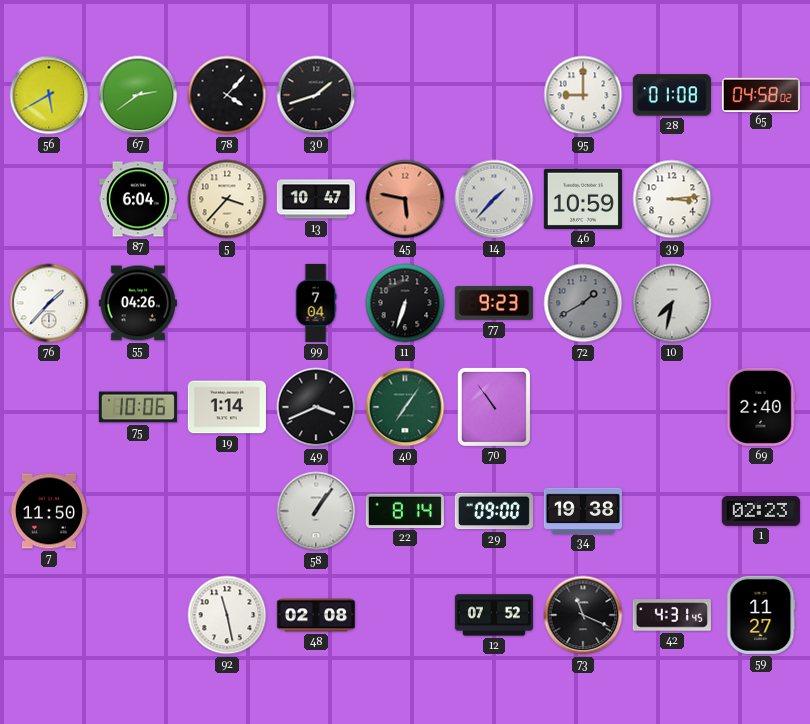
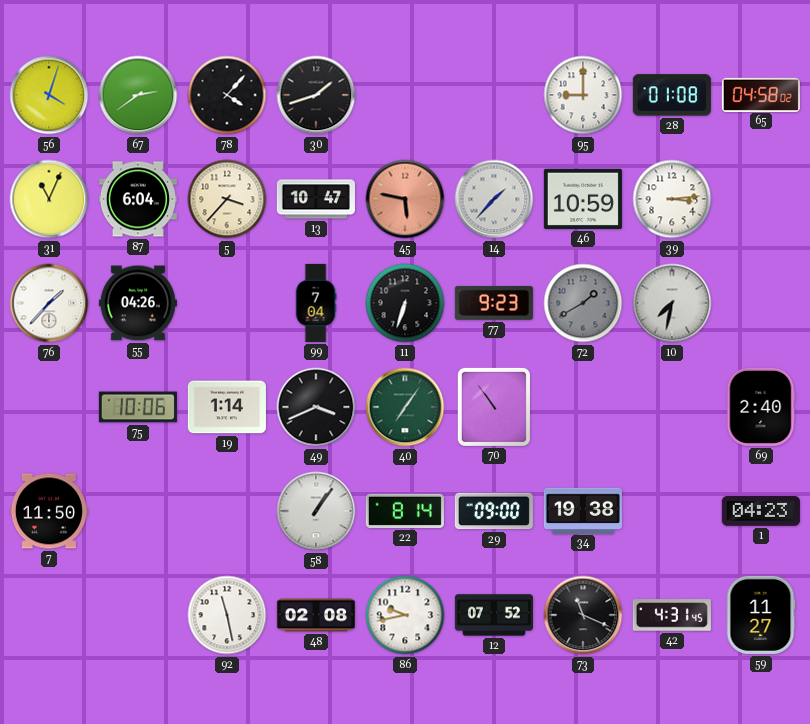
56: 5:40 -> 4:03
31: none -> 11:04
1: 02:23 -> 04:23
86: none -> 9:43
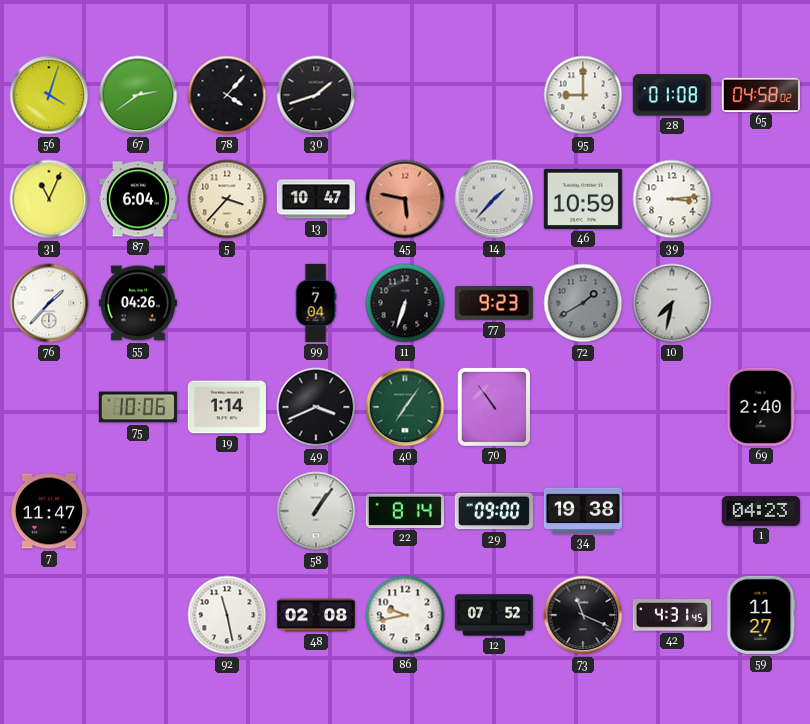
7: 11:50 -> 11:47
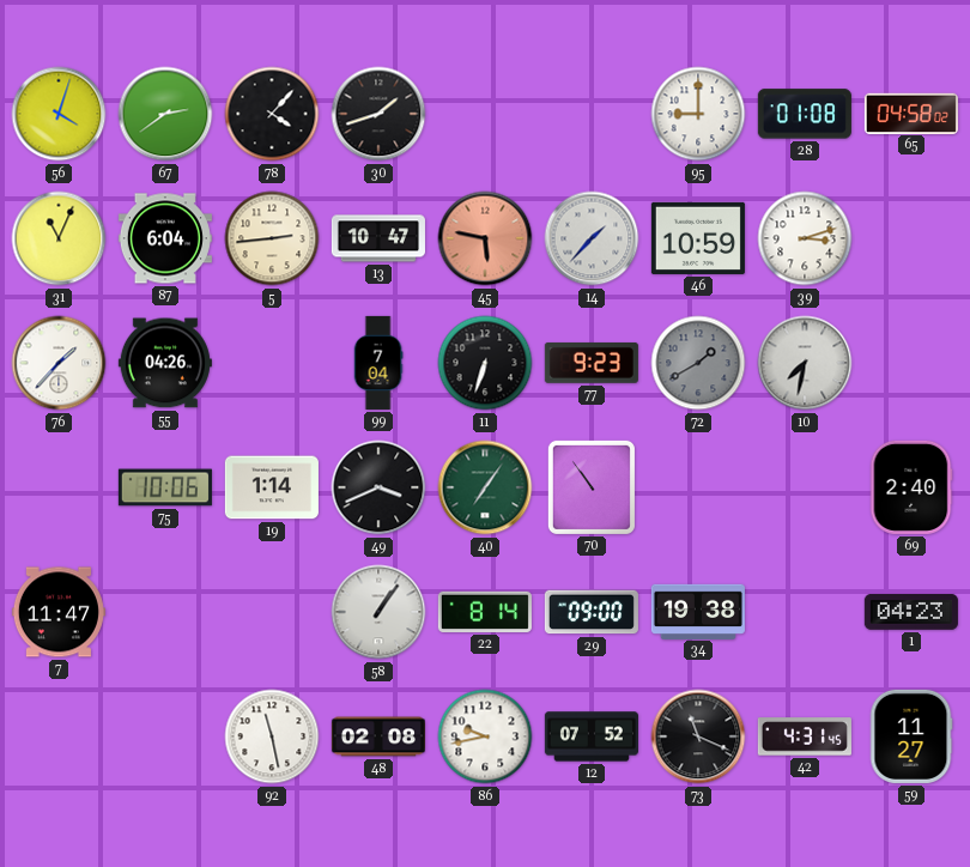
5: 3:37 -> 2:44
39: 3:14 -> 3:12
